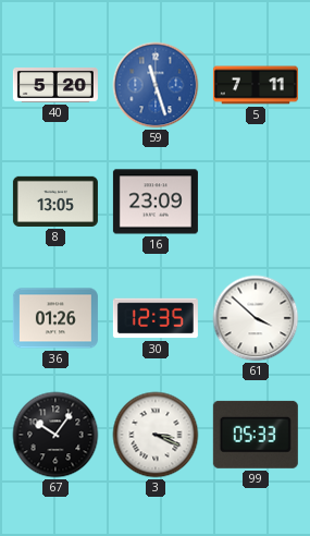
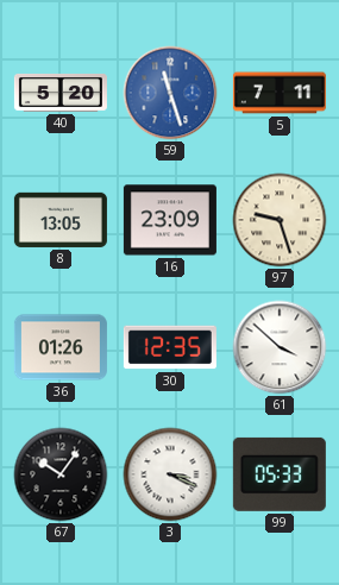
97: none -> 9:27
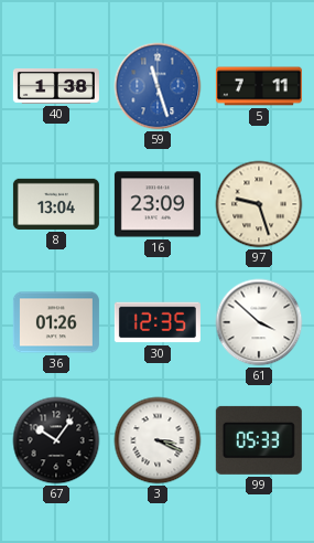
40: 5:20 -> 1:38
8: 13:05 -> 13:04
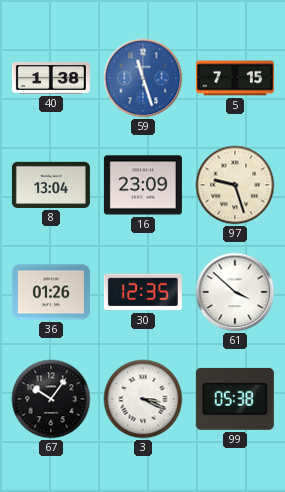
5: 7:11 -> 7:15
99: 05:33 -> 05:38
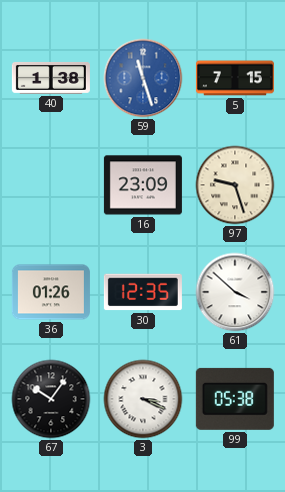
8: 13:04 -> none
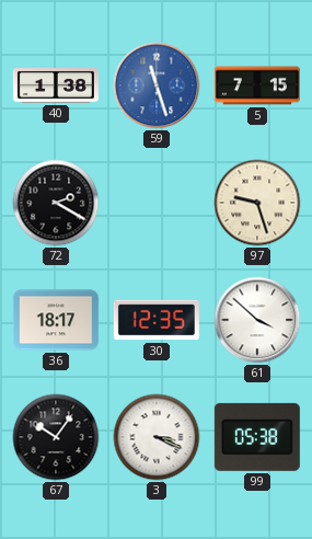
72: none -> 2:20
16: 23:09 -> none
36: 01:26 -> 18:17
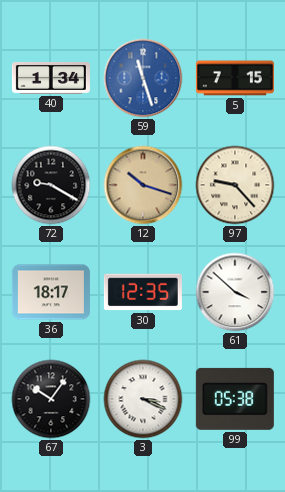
40: 1:38 -> 1:34
72: 2:20 -> 9:20
12: none -> 10:18
97: 9:27 -> 9:23
